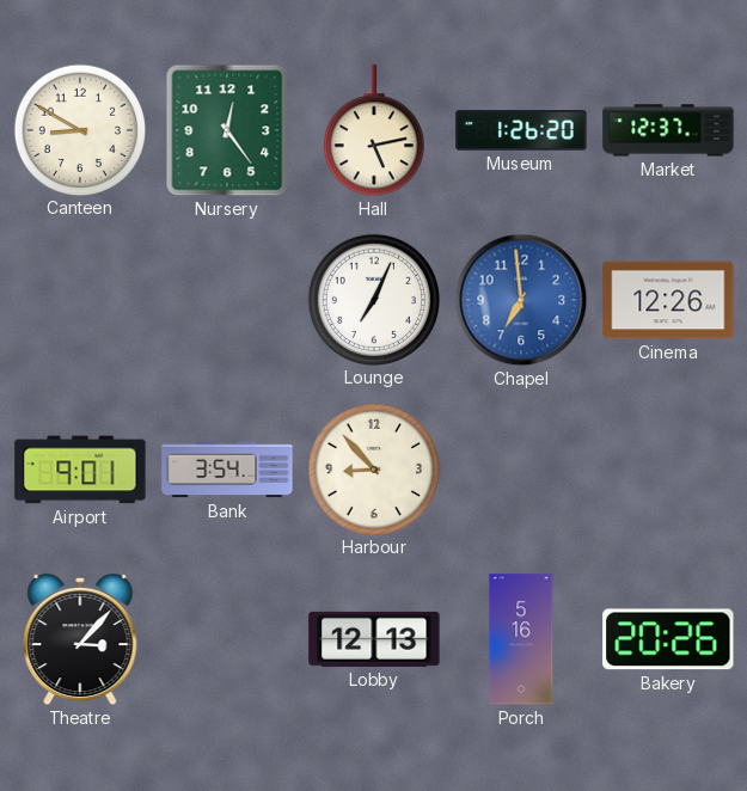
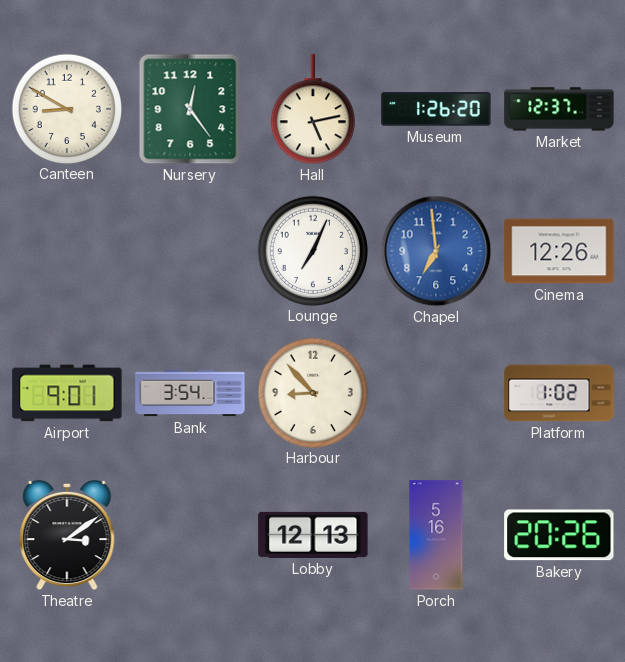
Platform: none -> 1:02
Theatre: 3:07 -> 3:09
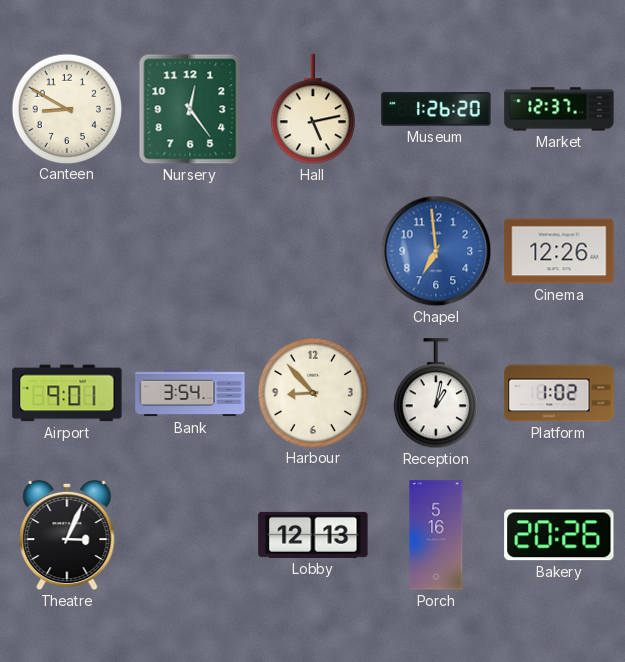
Lounge: 7:04 -> none
Reception: none -> 1:02
Theatre: 3:09 -> 3:04
